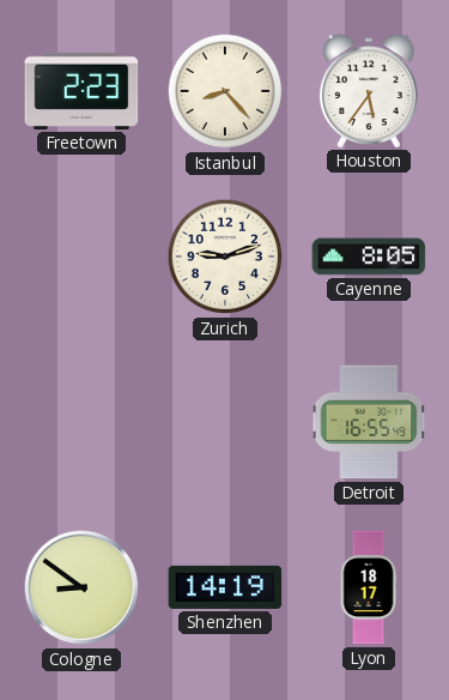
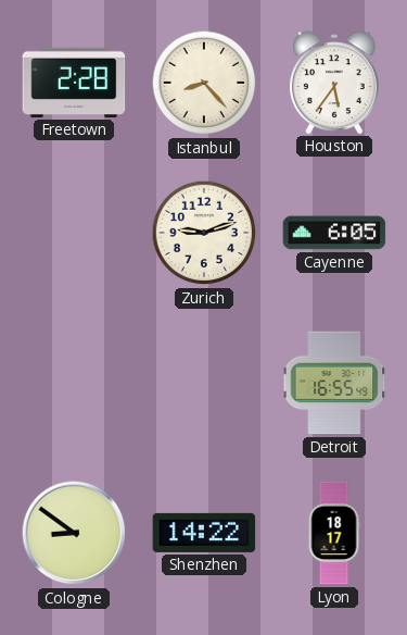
Freetown: 2:23 -> 2:28
Cayenne: 8:05 -> 6:05
Shenzhen: 14:19 -> 14:22
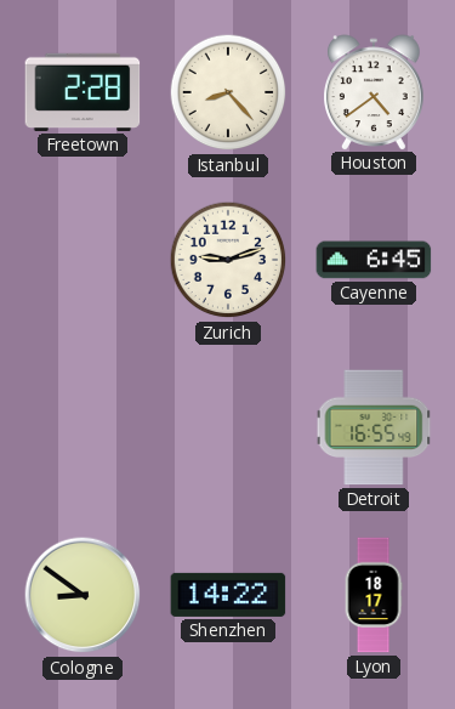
Houston: 5:36 -> 4:39
Cayenne: 6:05 -> 6:45
